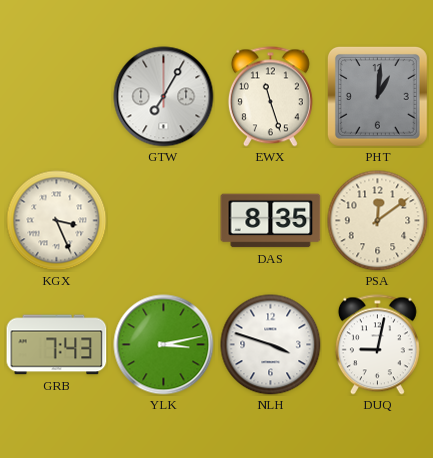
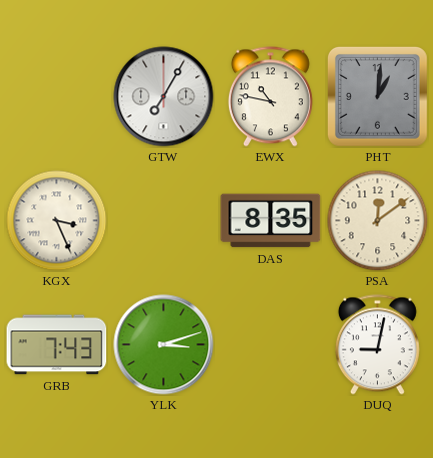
EWX: 11:27 -> 10:47
YLK: 3:13 -> 3:12
NLH: 3:48 -> none
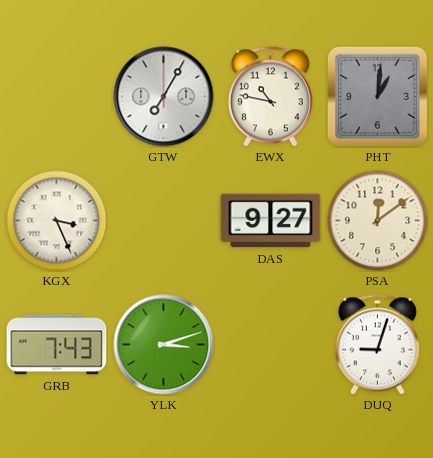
DAS: 8:35 -> 9:27
DUQ: 9:02 -> 9:03
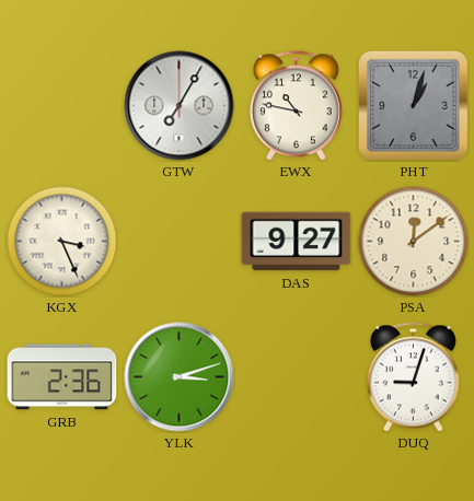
PHT: 1:01 -> 1:03
GRB: 7:43 -> 2:36
